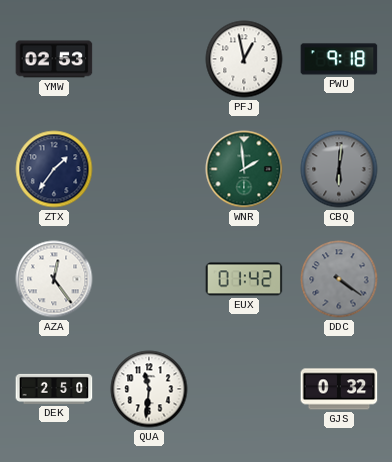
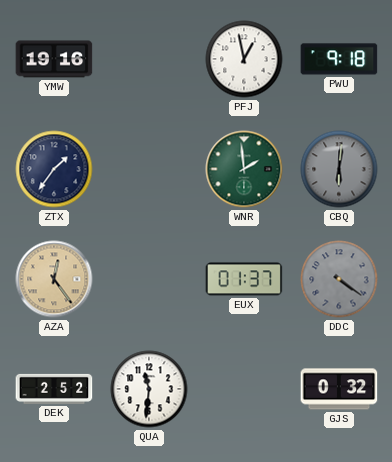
YMW: 02:53 -> 19:16
AZA dial: white -> champagne
EUX: 01:42 -> 01:37
DEK: 2:50 -> 2:52
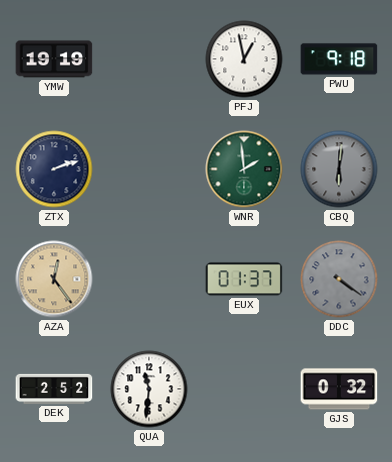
YMW: 19:16 -> 19:19
ZTX: 1:36 -> 2:12
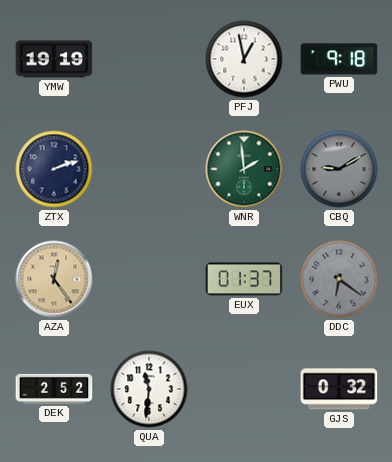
CBQ: 6:01 -> 9:10
DDC: 4:21 -> 6:21
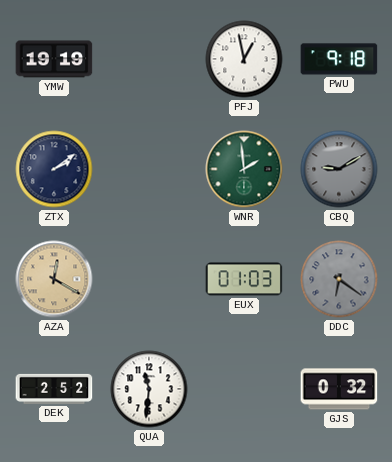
ZTX: 2:12 -> 2:09
AZA: 12:24 -> 12:20
EUX: 01:37 -> 01:03
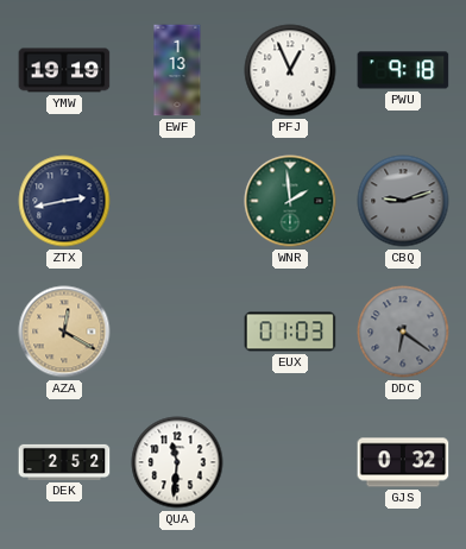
EWF: none -> 1:13
PFJ: 12:58 -> 12:56
ZTX: 2:09 -> 2:43
CBQ: 9:10 -> 9:12
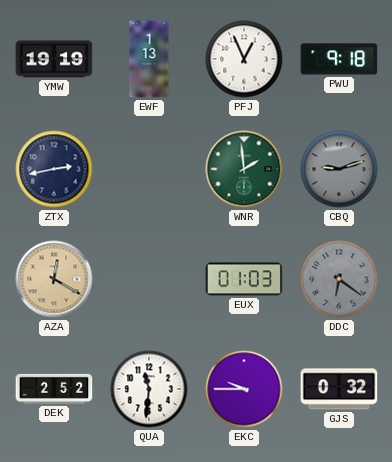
EKC: none -> 9:45
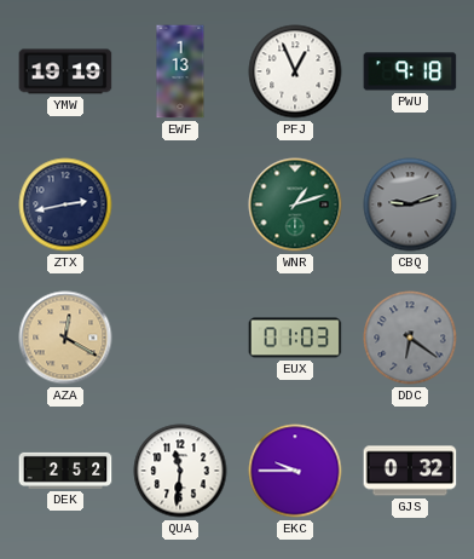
WNR: 1:59 -> 1:12
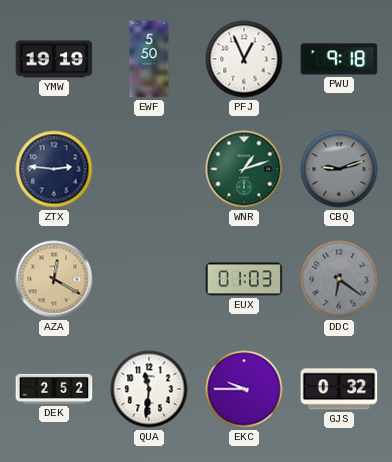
EWF: 1:13 -> 5:50
ZTX: 2:43 -> 2:46
